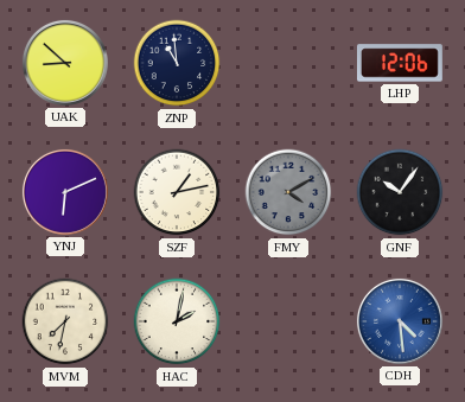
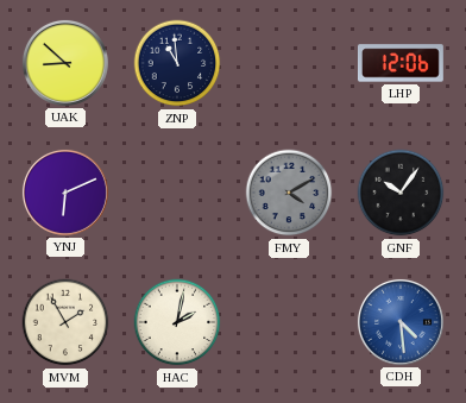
SZF: 1:13 -> none
MVM: 7:32 -> 1:55
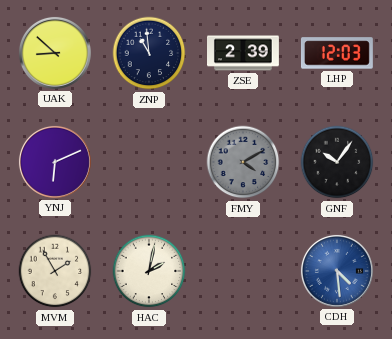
ZSE: none -> 2:39
LHP: 12:06 -> 12:03
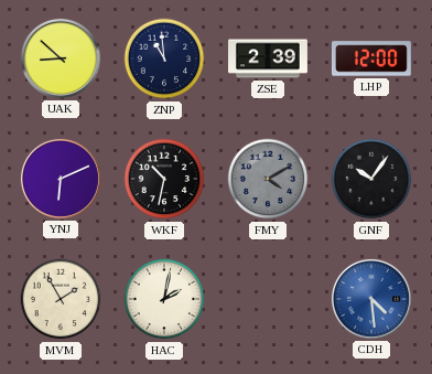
LHP: 12:03 -> 12:00
WKF: none -> 10:32
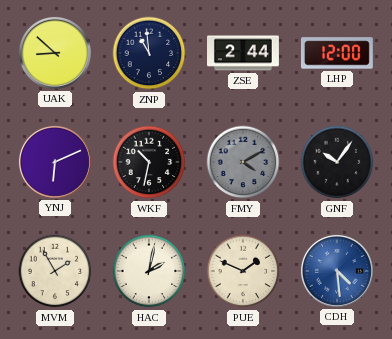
ZSE: 2:39 -> 2:44
PUE: none -> 1:49
